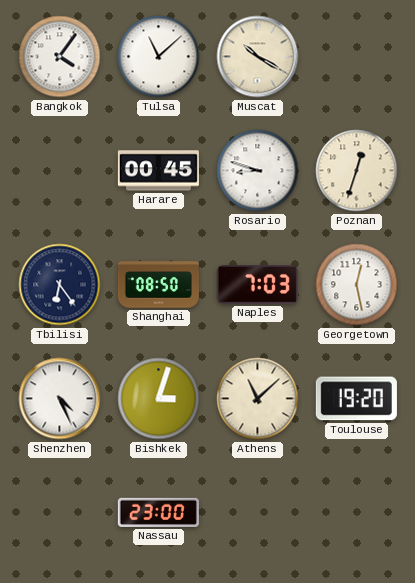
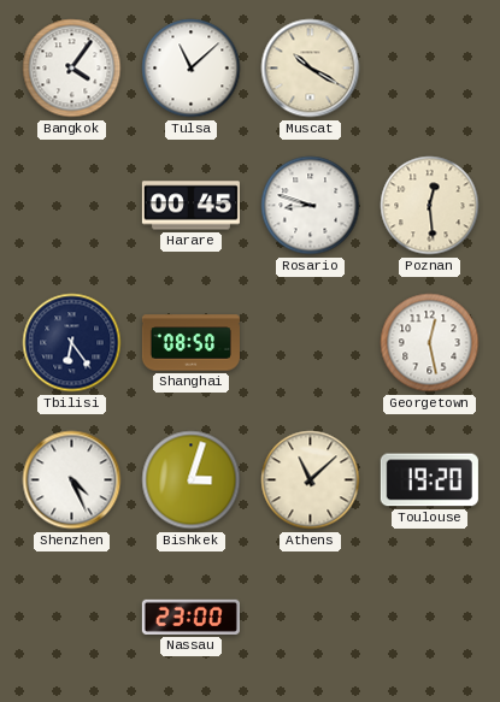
Poznan: 12:33 -> 12:29
Naples: 7:03 -> none
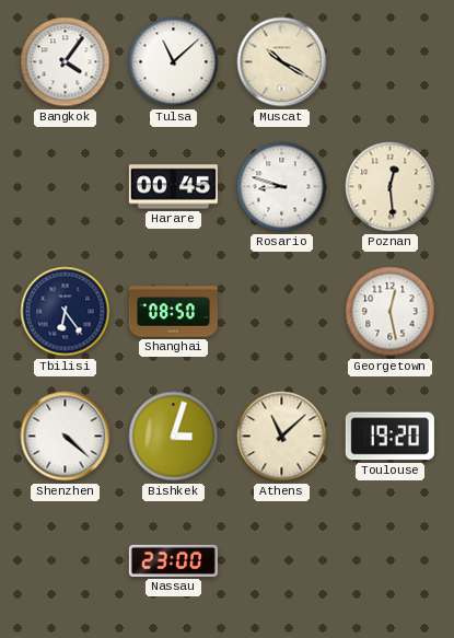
Shenzhen: 4:26 -> 4:22
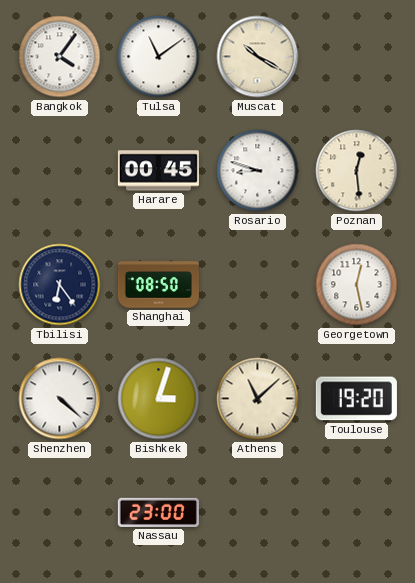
Tulsa: 11:08 -> 11:09
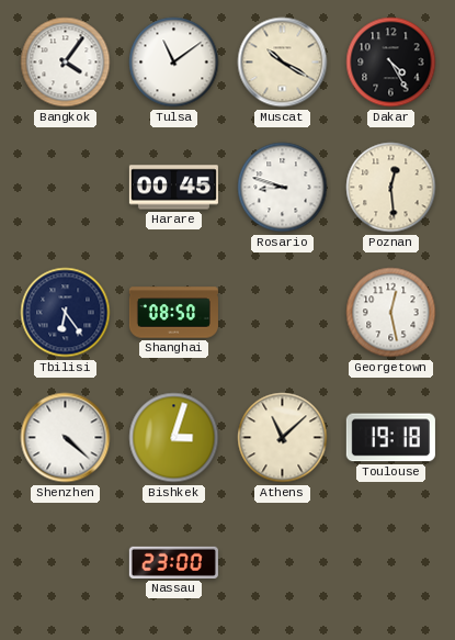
Dakar: none -> 4:25
Toulouse: 19:20 -> 19:18
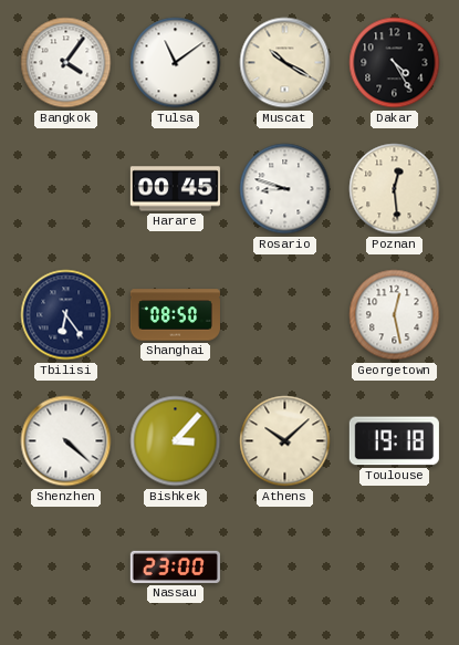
Bishkek: 3:03 -> 3:07
Athens: 11:08 -> 10:08
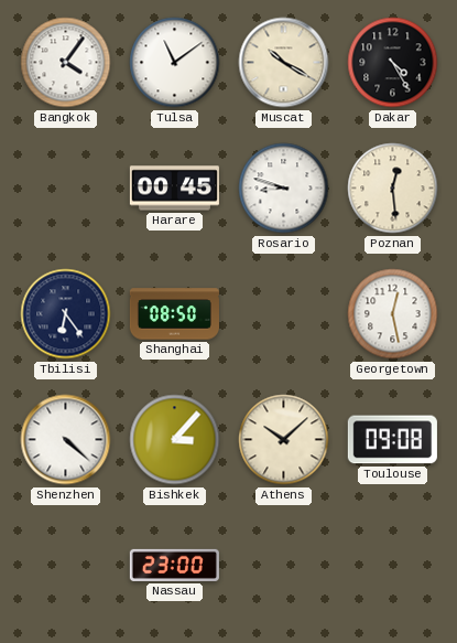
Toulouse: 19:18 -> 09:08
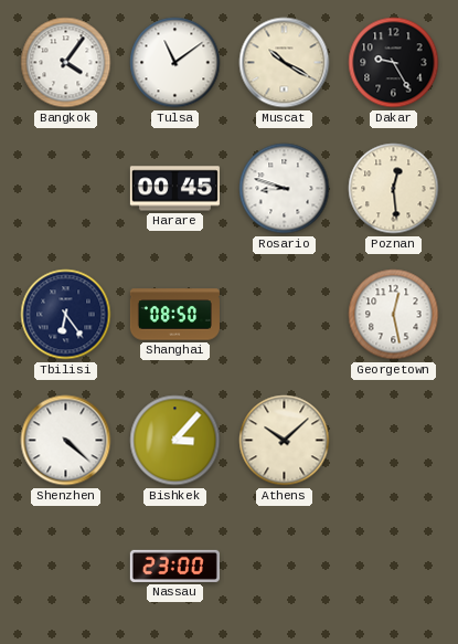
Dakar: 4:25 -> 9:25
Toulouse: 09:08 -> none
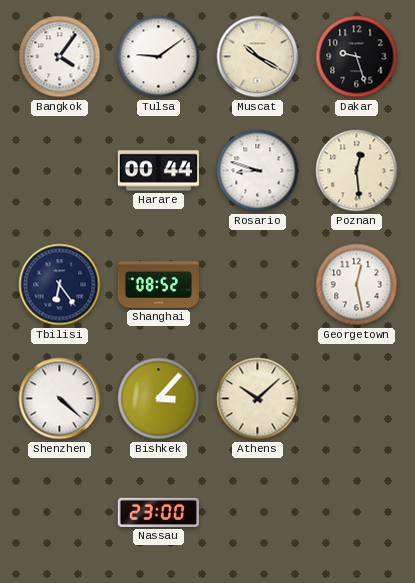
Tulsa: 11:09 -> 9:09
Dakar: 9:25 -> 9:27
Harare: 00:45 -> 00:44
Shanghai: 08:50 -> 08:52
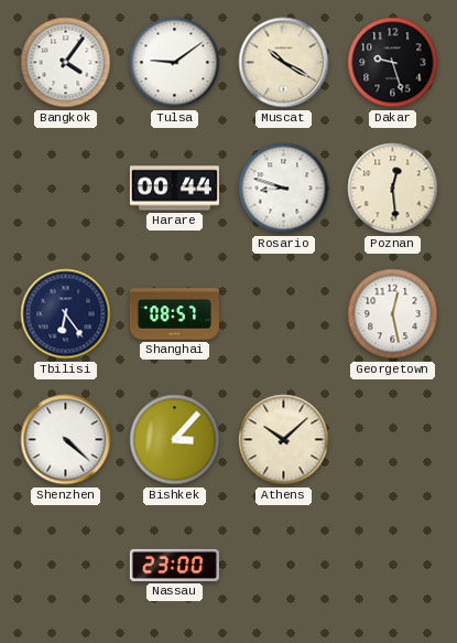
Shanghai: 08:52 -> 08:57
